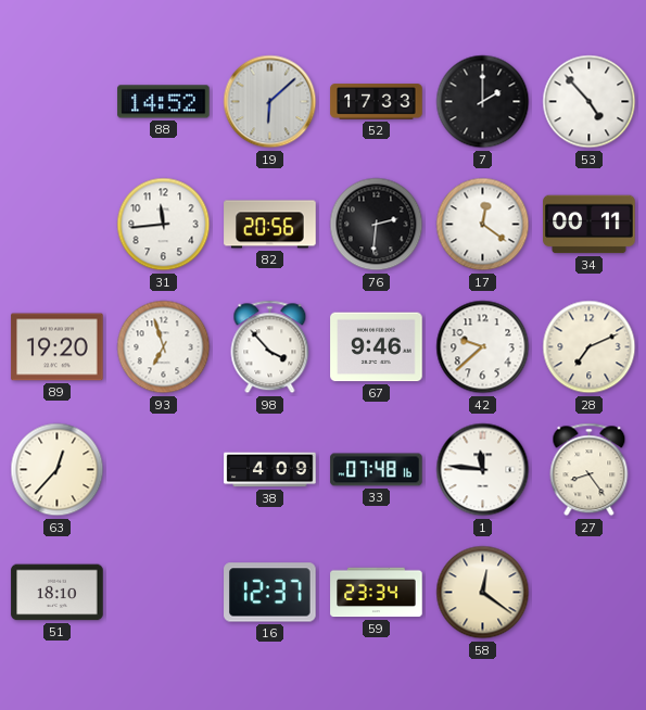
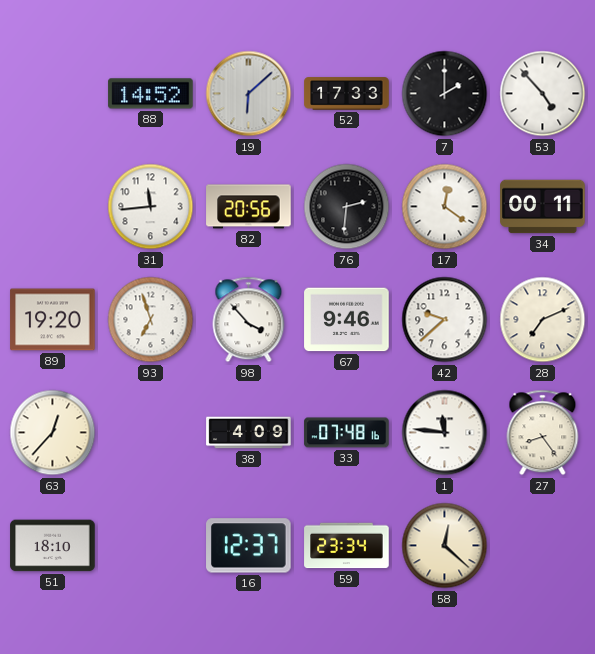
58: 12:21 -> 12:22
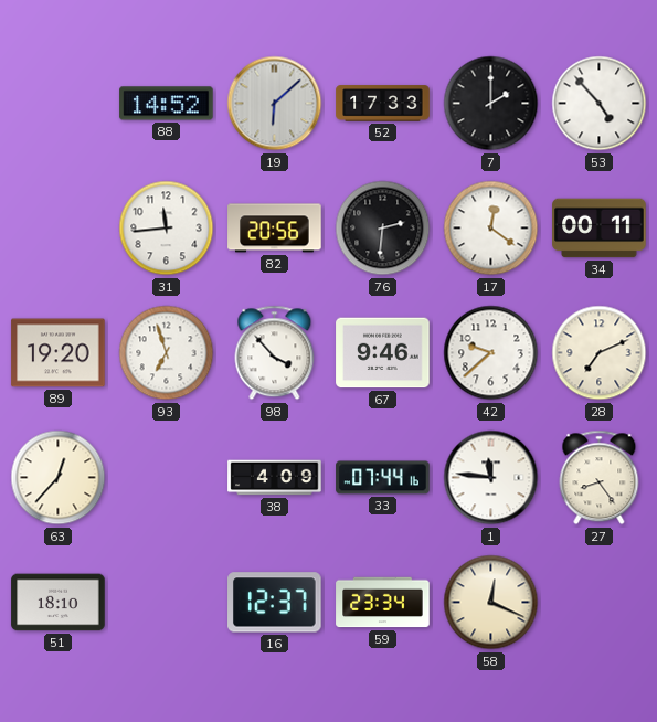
33: 07:48 -> 07:44
58: 12:22 -> 12:19
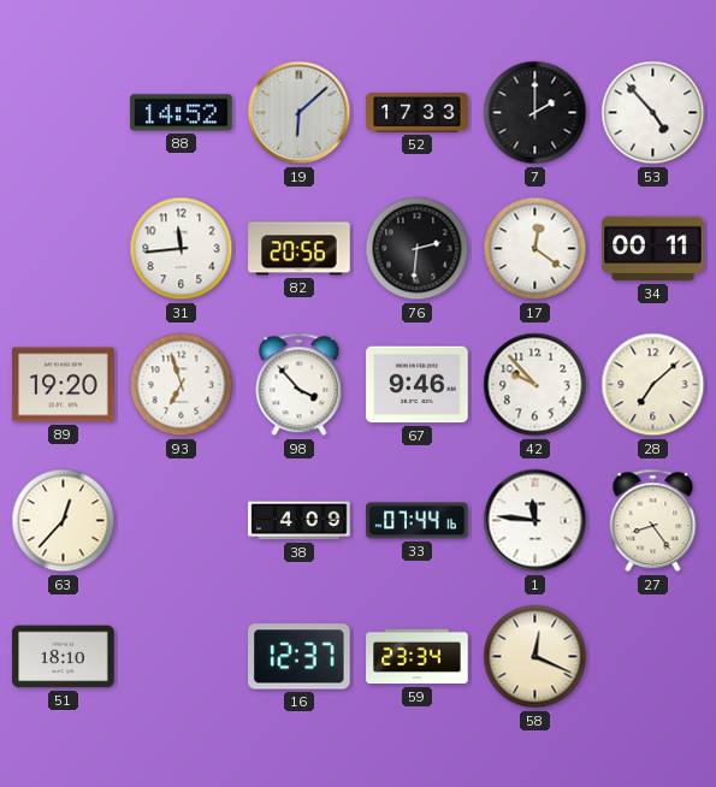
42: 9:38 -> 9:53
28: 7:11 -> 7:08
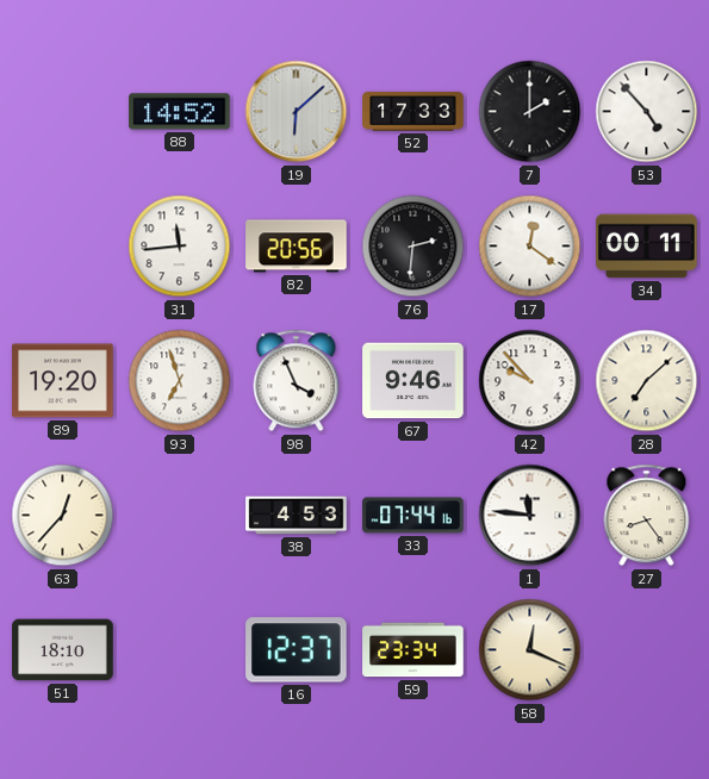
98: 3:53 -> 3:56
38: 4:09 -> 4:53
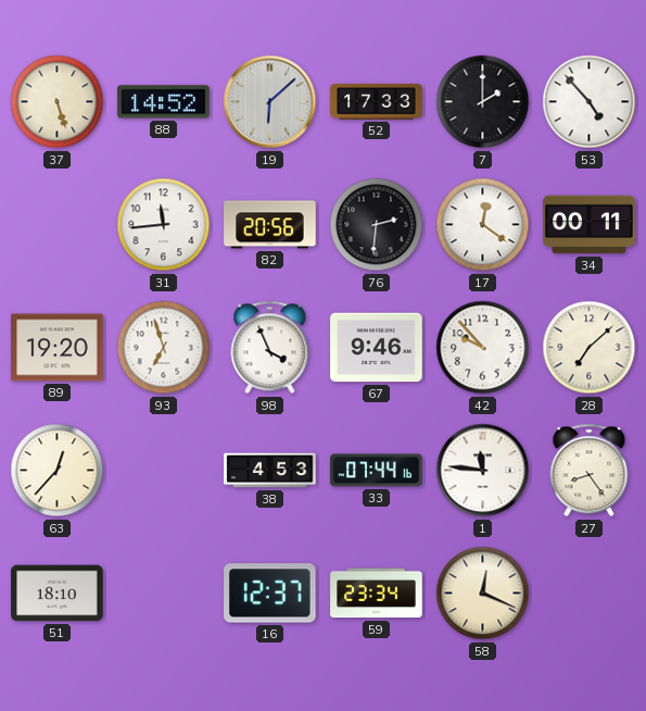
37: none -> 5:27
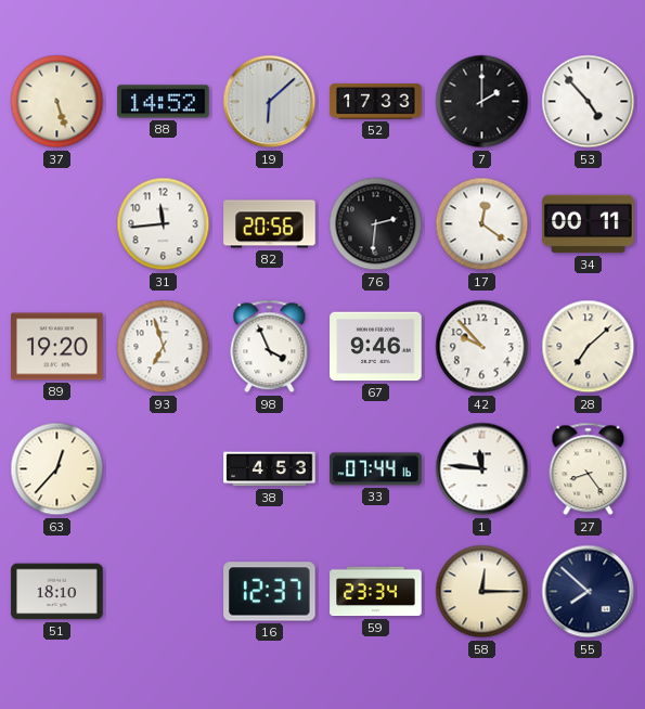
58: 12:19 -> 12:15
55: none -> 7:52
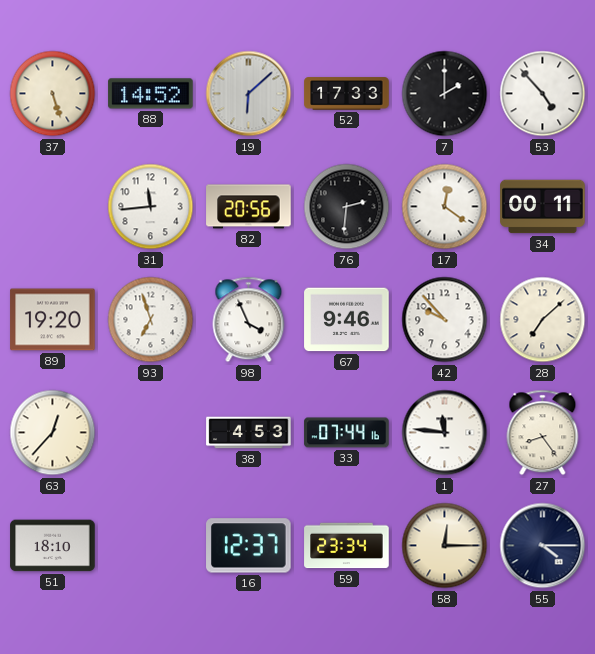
55: 7:52 -> 4:15
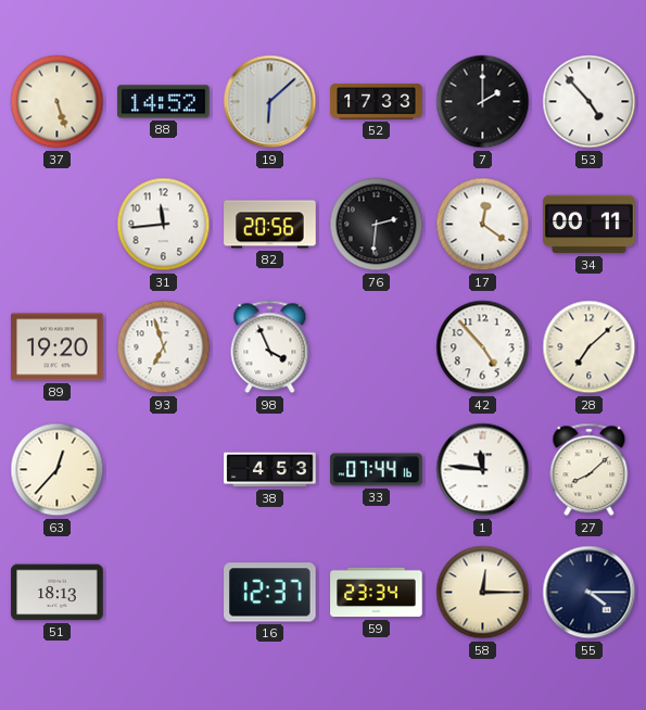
67: 9:46 -> none
42: 9:53 -> 4:53
27: 8:24 -> 8:08
51: 18:10 -> 18:13
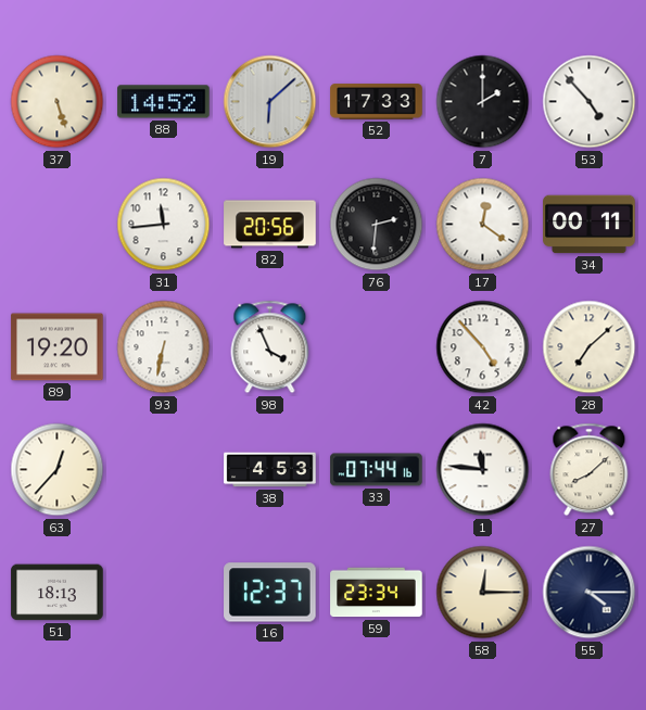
93: 6:57 -> 6:32
